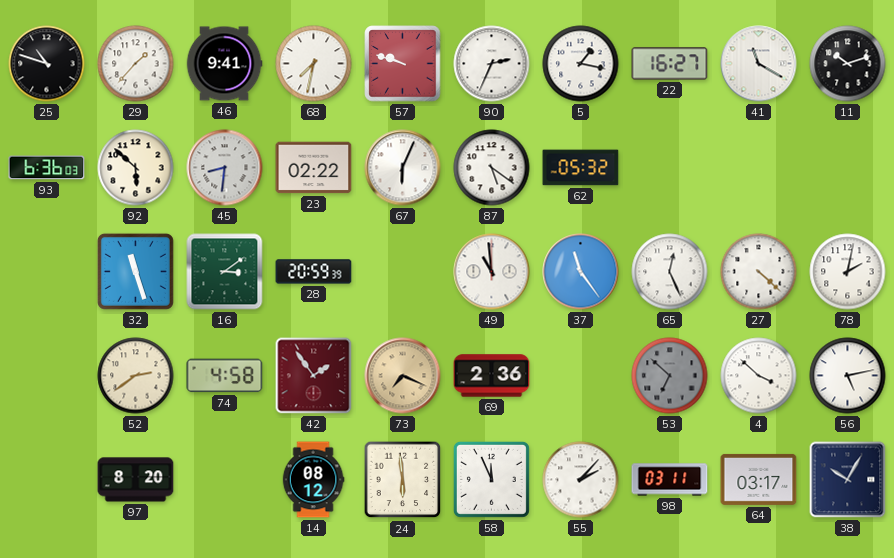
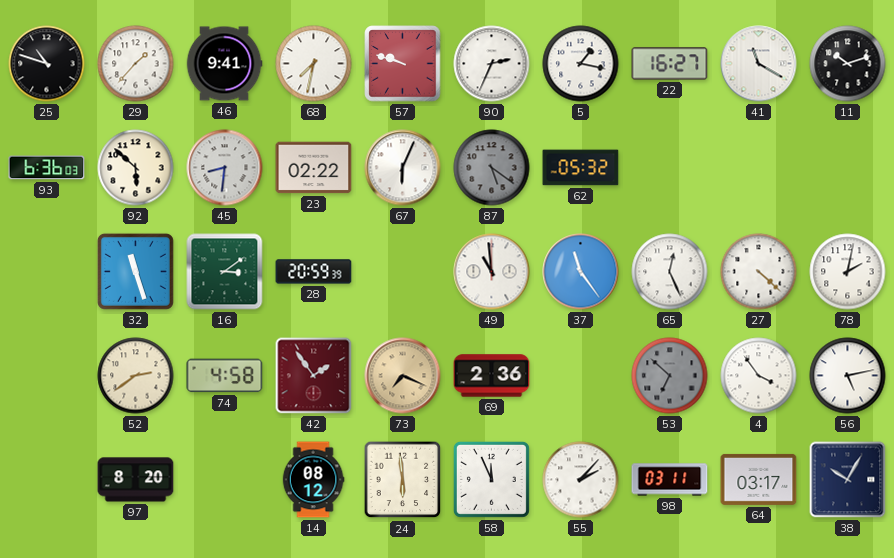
87 dial: white -> grey
4: 3:52 -> 3:54
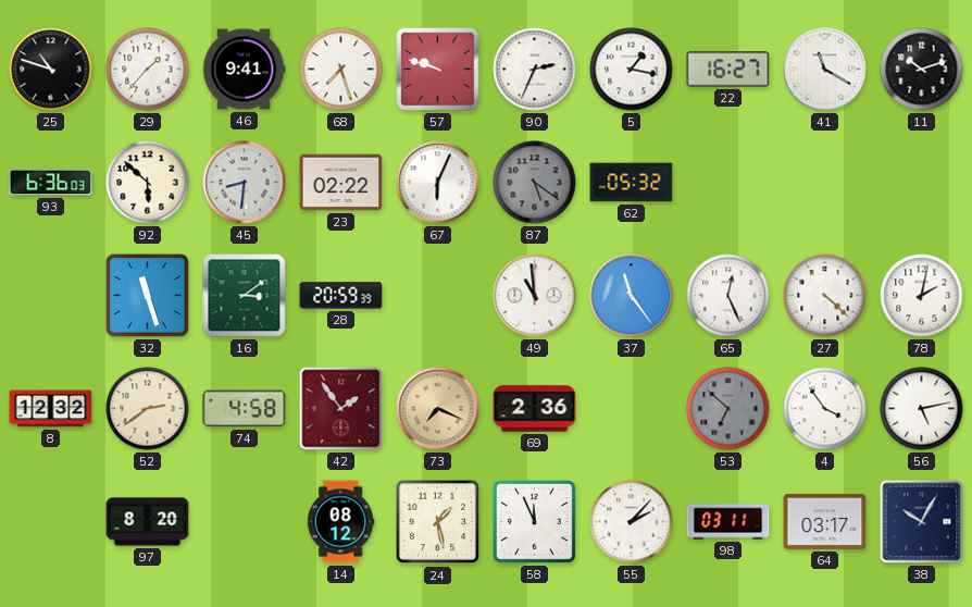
68: 7:32 -> 7:27
8: none -> 12:32
24: 5:59 -> 1:28
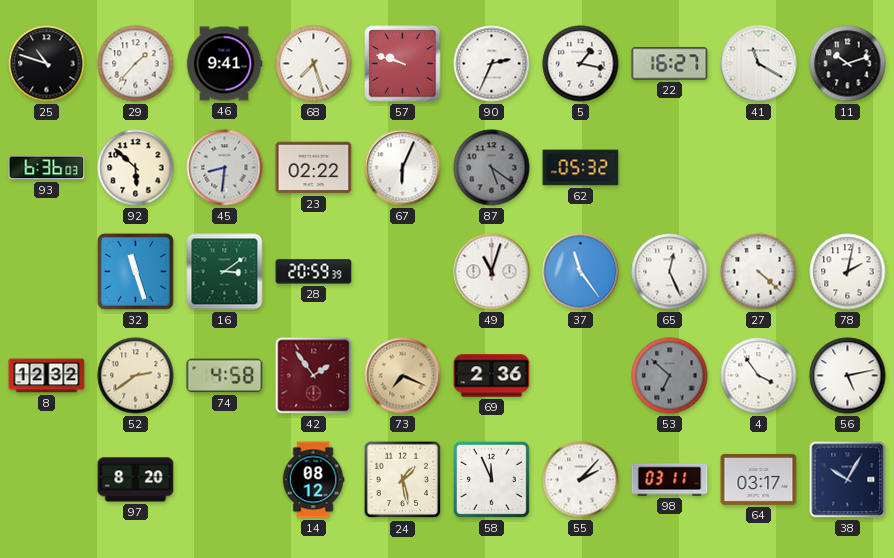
49: 10:59 -> 11:03
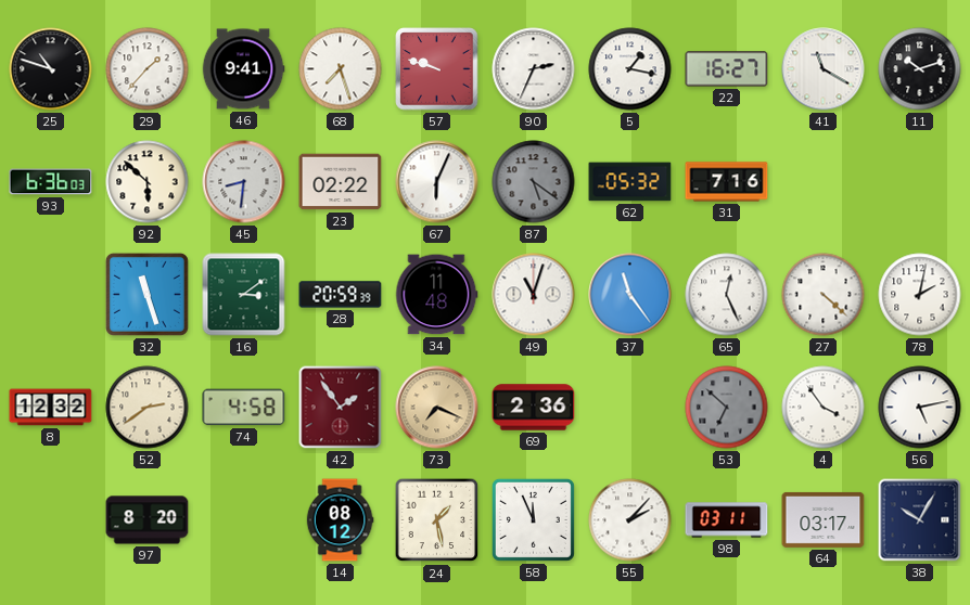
31: none -> 7:16
34: none -> 11:48
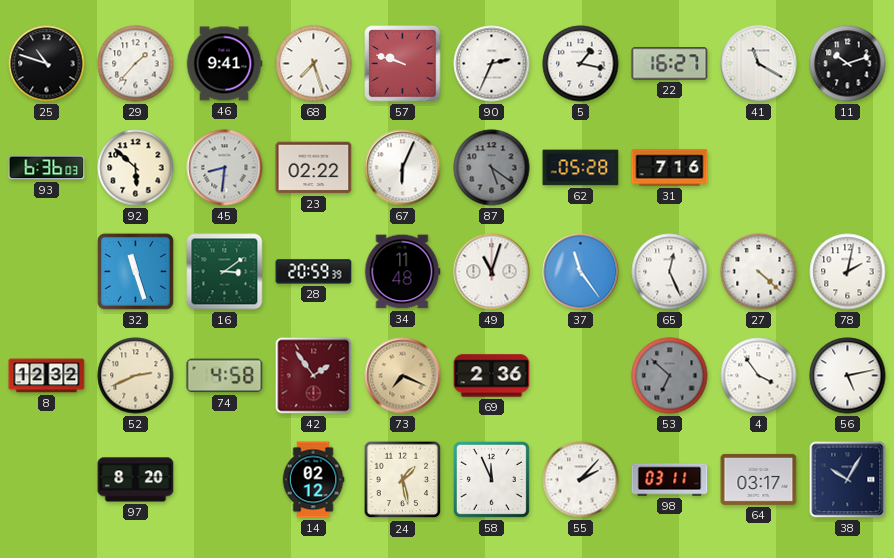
62: 05:32 -> 05:28
52: 2:39 -> 2:41
14: 08:12 -> 02:12
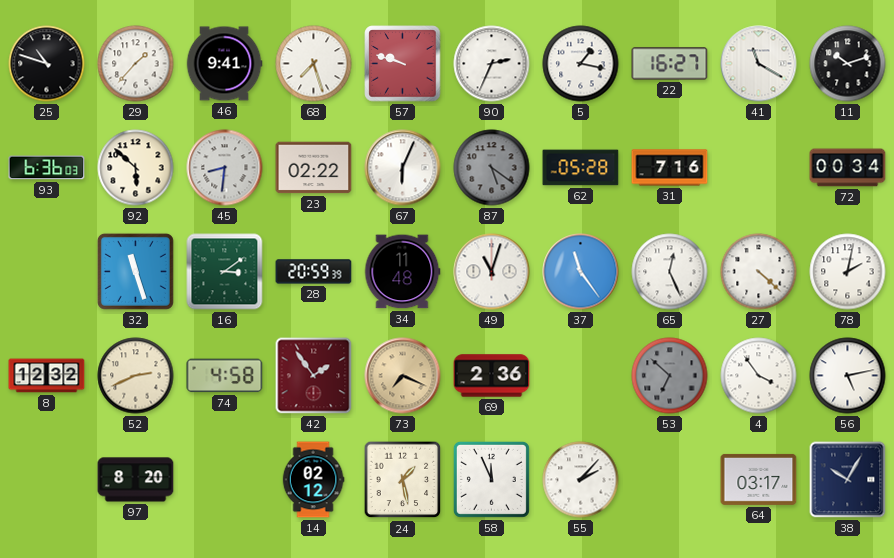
72: none -> 00:34
98: 03:11 -> none
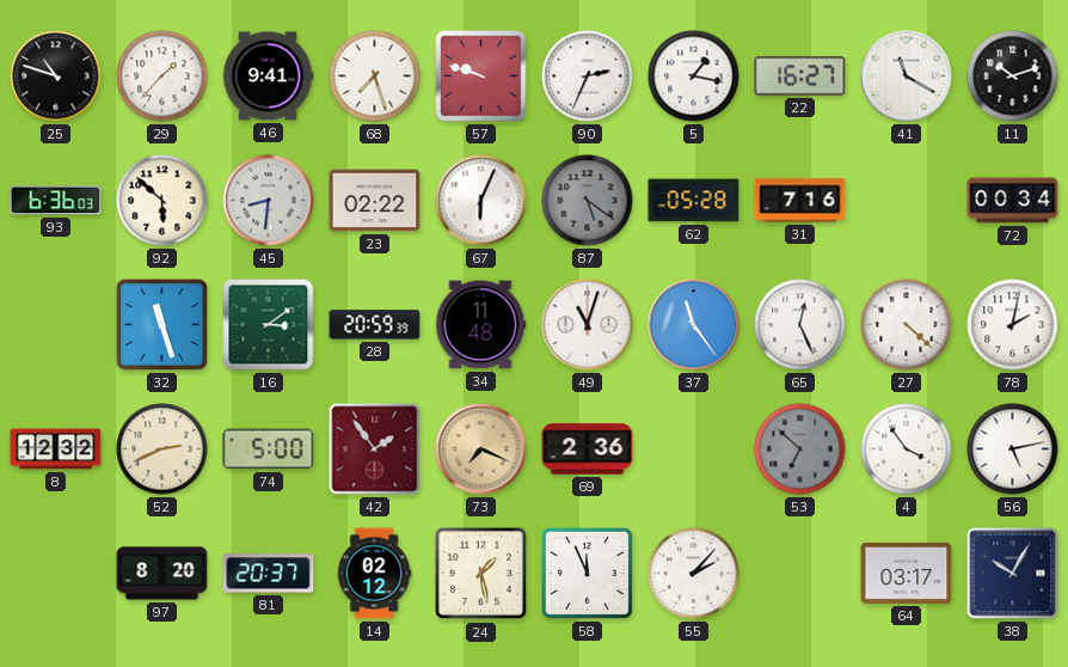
74: 4:58 -> 5:00
81: none -> 20:37
